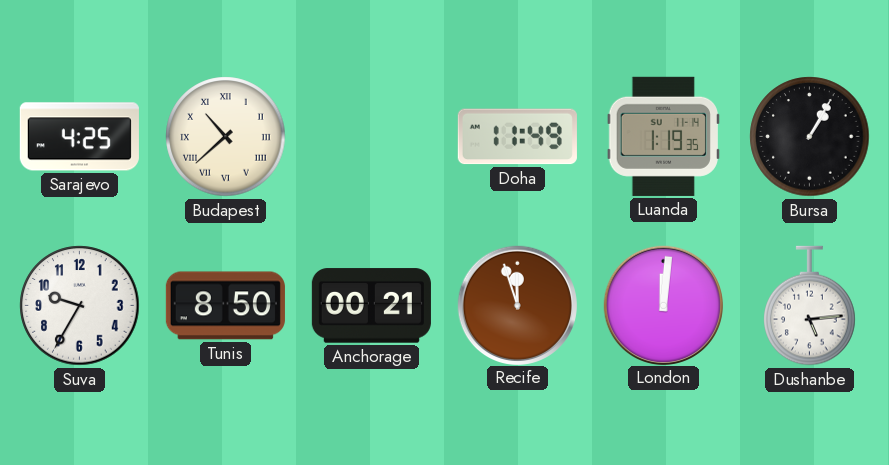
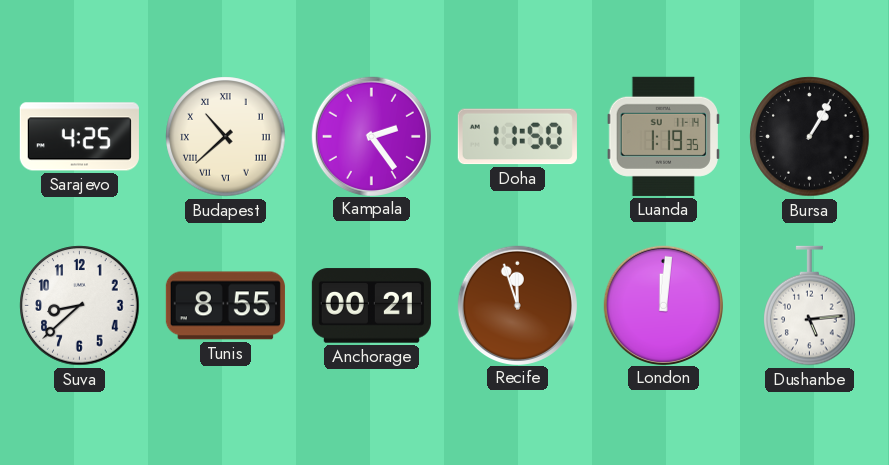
Kampala: none -> 2:24
Doha: 11:49 -> 11:50
Suva: 9:35 -> 8:38
Tunis: 8:50 -> 8:55
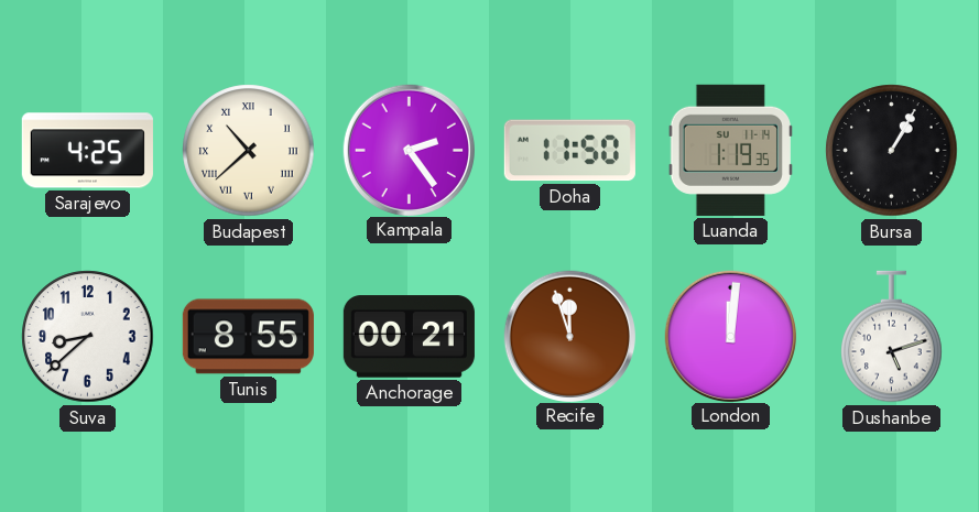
Dushanbe: 5:14 -> 5:12
